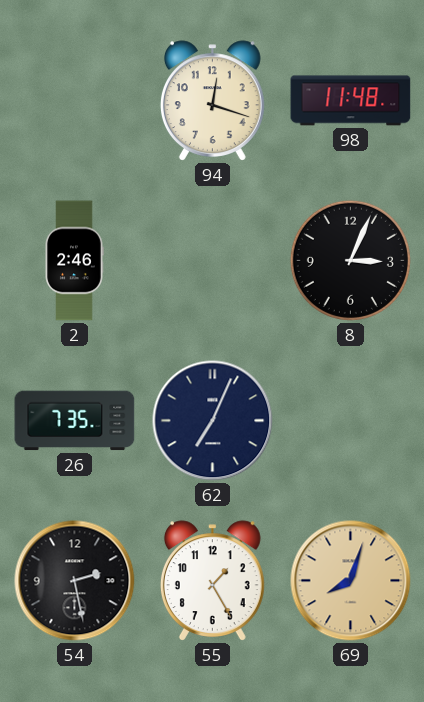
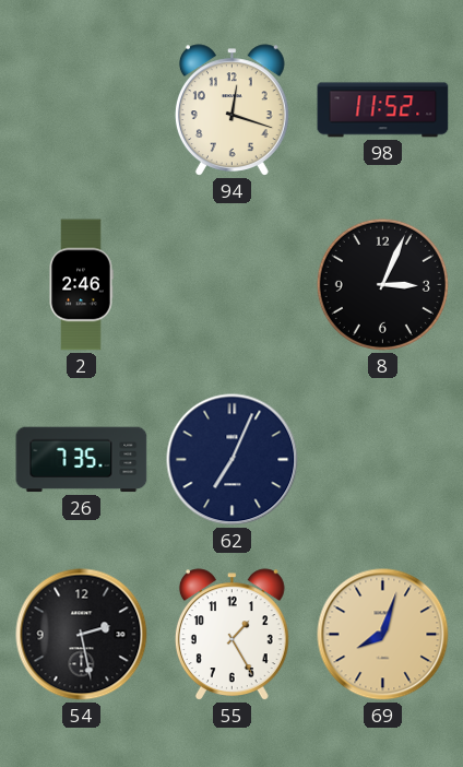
98: 11:48 -> 11:52
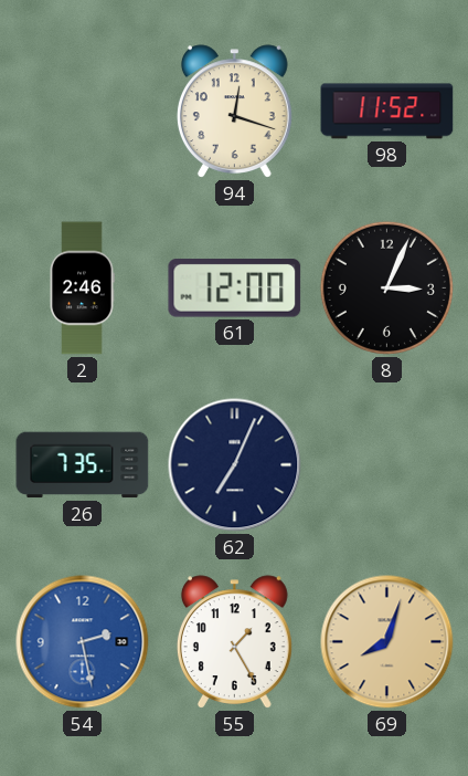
61: none -> 12:00
54 dial: black -> blue
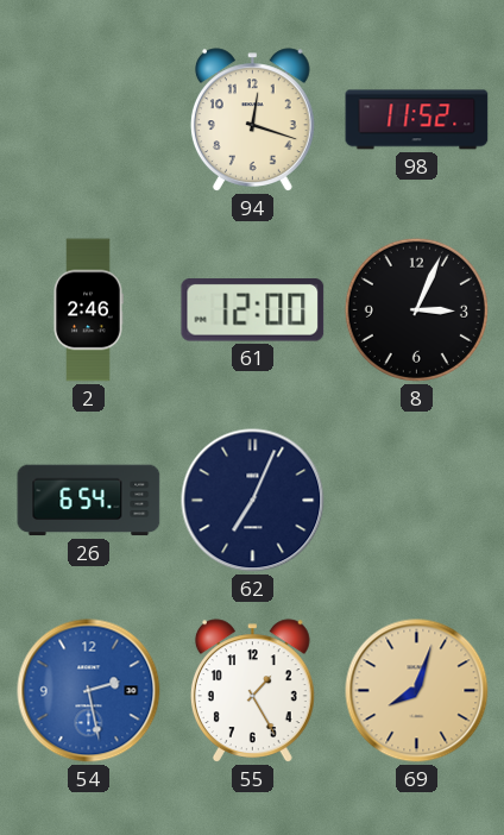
26: 7:35 -> 6:54
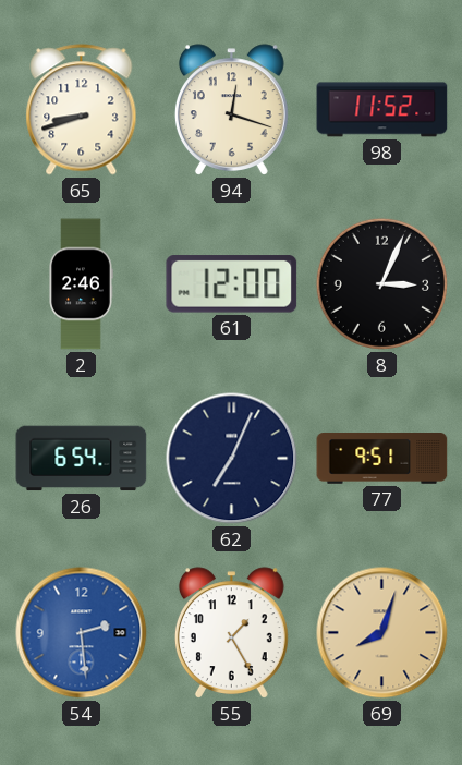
65: none -> 8:42
77: none -> 9:51
54: 2:28 -> 2:29
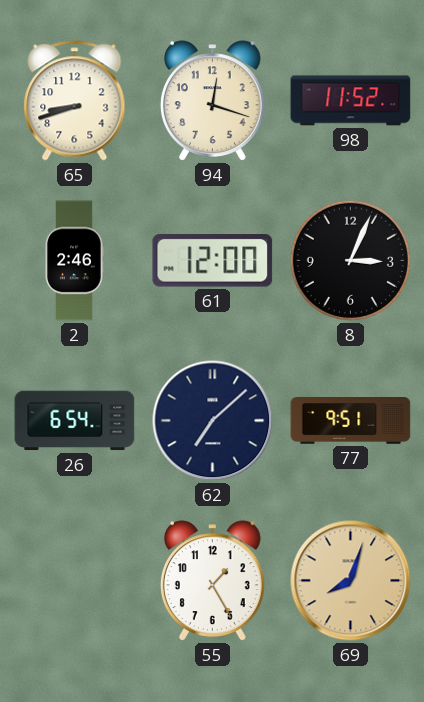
62: 7:04 -> 7:08
54: 2:29 -> none
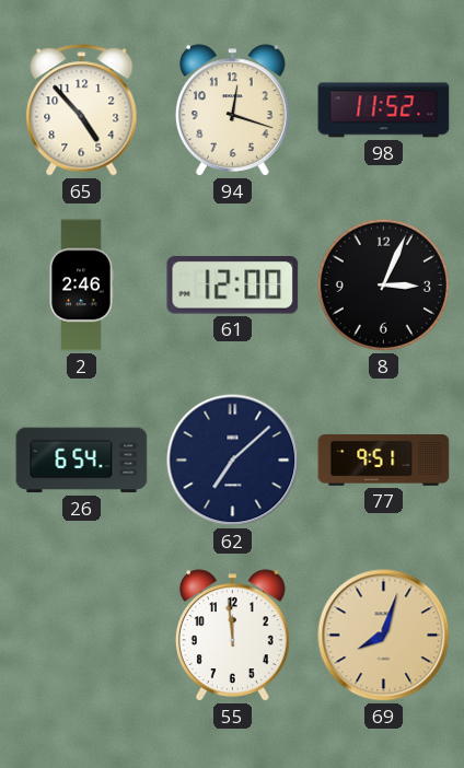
65: 8:42 -> 4:53
55: 1:25 -> 11:59
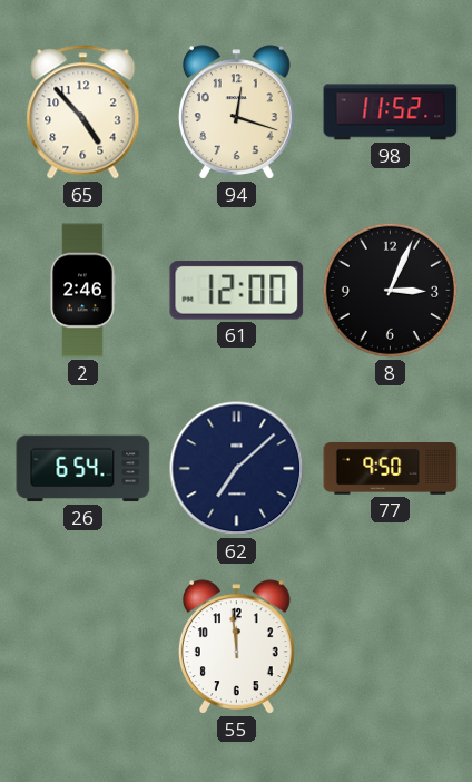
77: 9:51 -> 9:50
69: 8:03 -> none
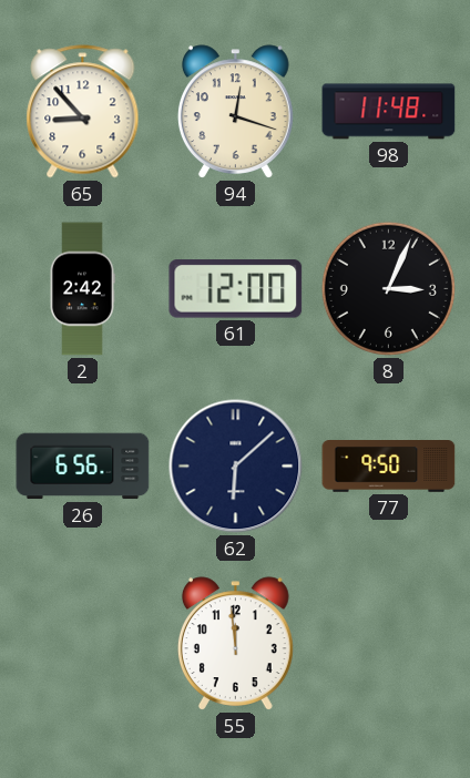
65: 4:53 -> 8:53
98: 11:52 -> 11:48
2: 2:46 -> 2:42
26: 6:54 -> 6:56
62: 7:08 -> 6:08
